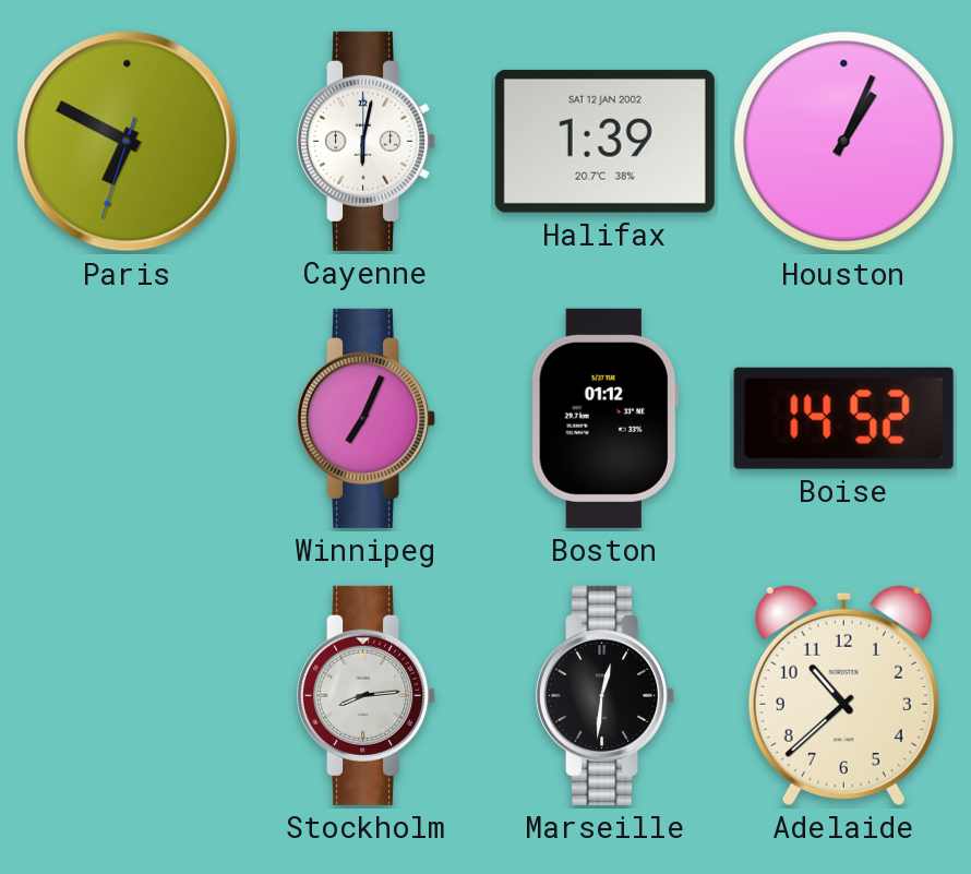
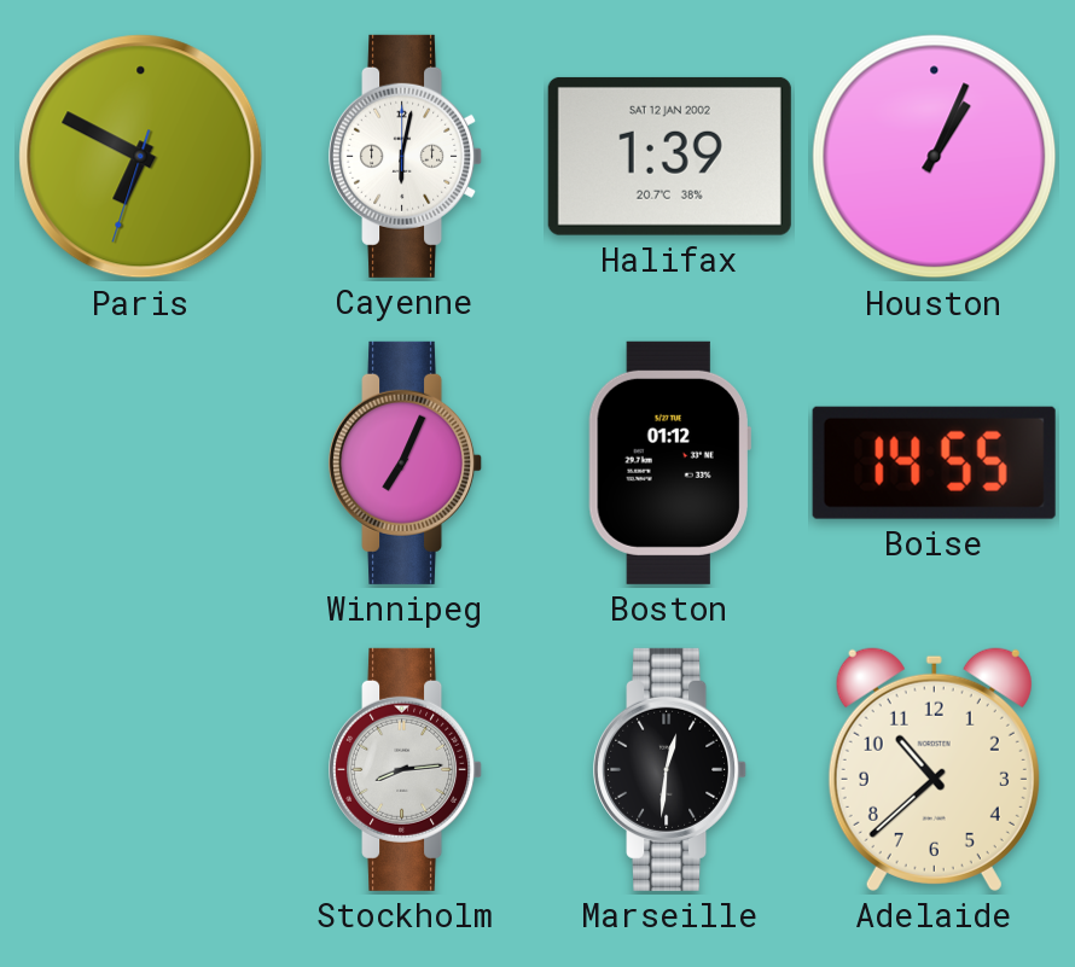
Boise: 14:52 -> 14:55
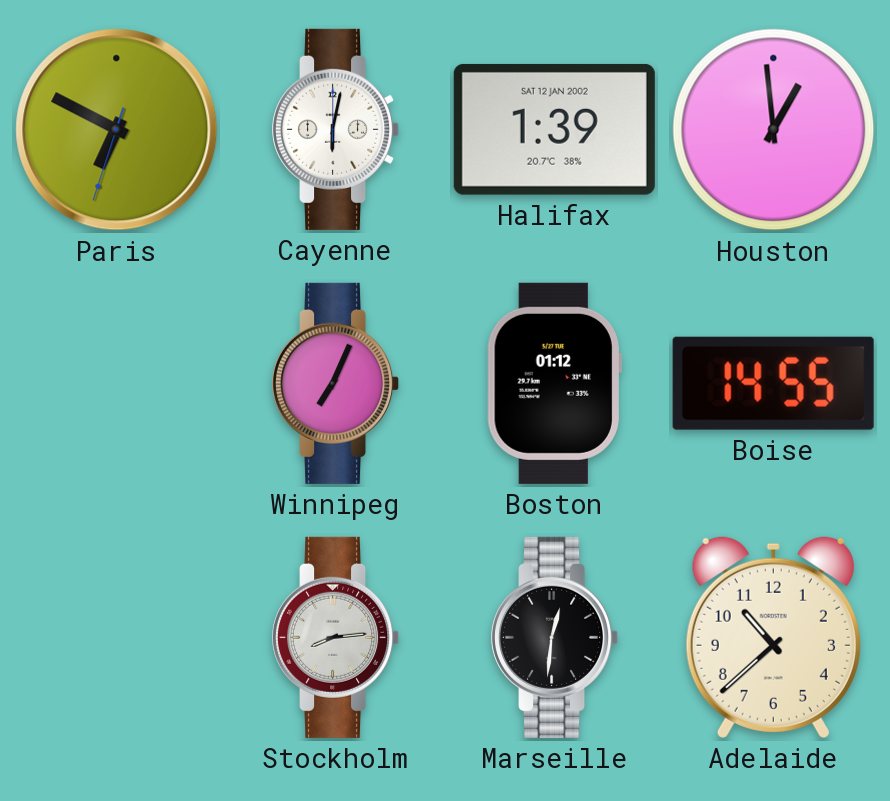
Houston: 1:04 -> 12:59
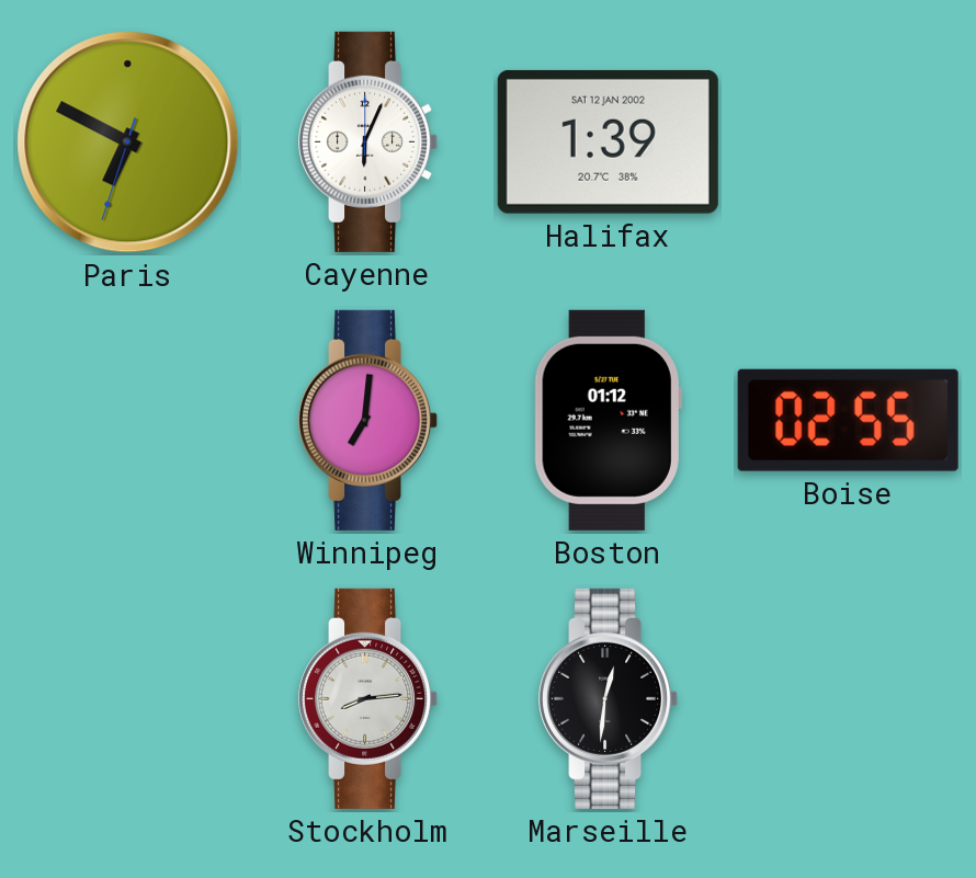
Cayenne: 6:02 -> 6:04
Houston: 12:59 -> none
Winnipeg: 7:04 -> 7:01
Boise: 14:55 -> 02:55
Adelaide: 10:38 -> none
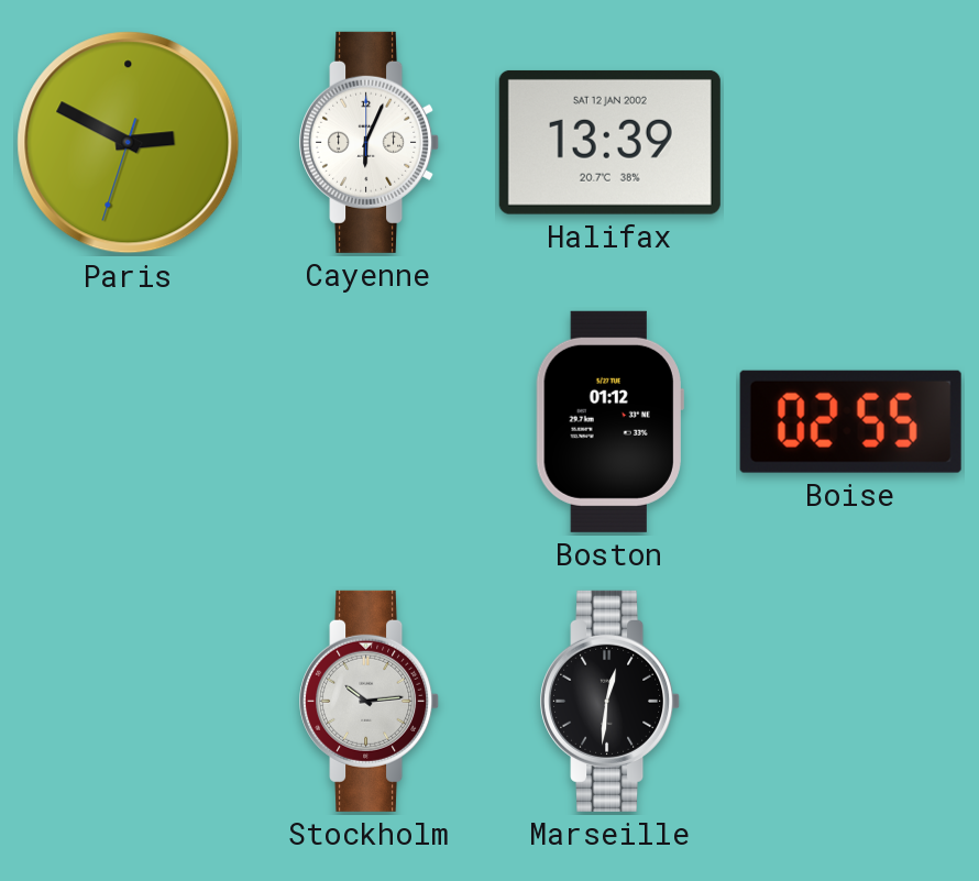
Paris: 6:49 -> 2:49
Halifax: 1:39 -> 13:39
Winnipeg: 7:01 -> none
Stockholm: 8:14 -> 10:14
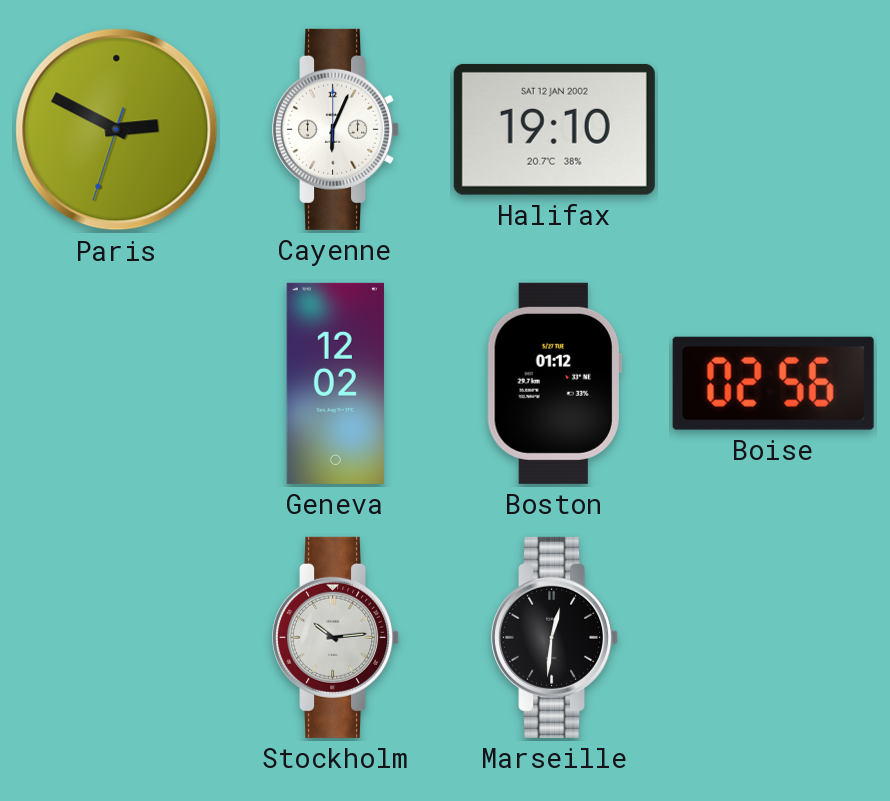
Halifax: 13:39 -> 19:10
Geneva: none -> 12:02
Boise: 02:55 -> 02:56
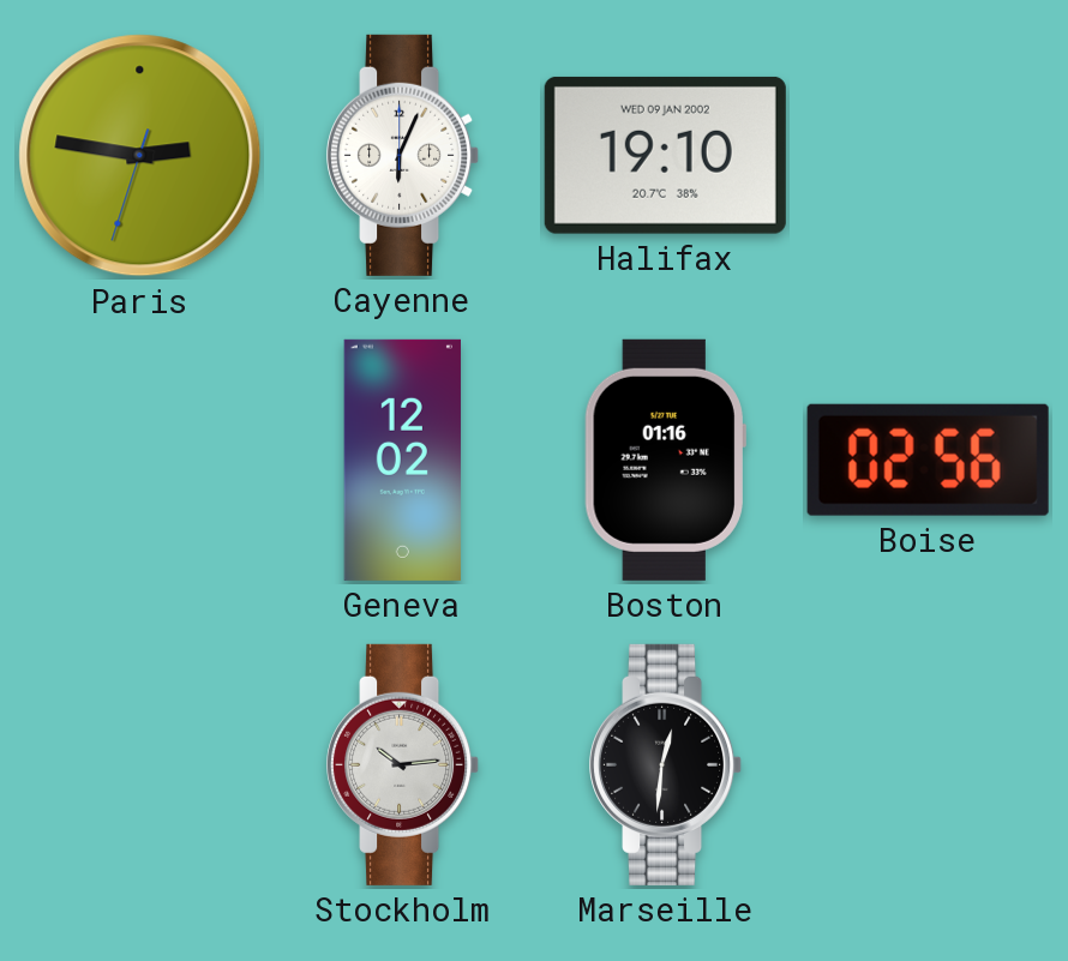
Paris: 2:49 -> 2:46
Halifax date: SAT 12 JAN 2002 -> WED 09 JAN 2002
Boston: 01:12 -> 01:16
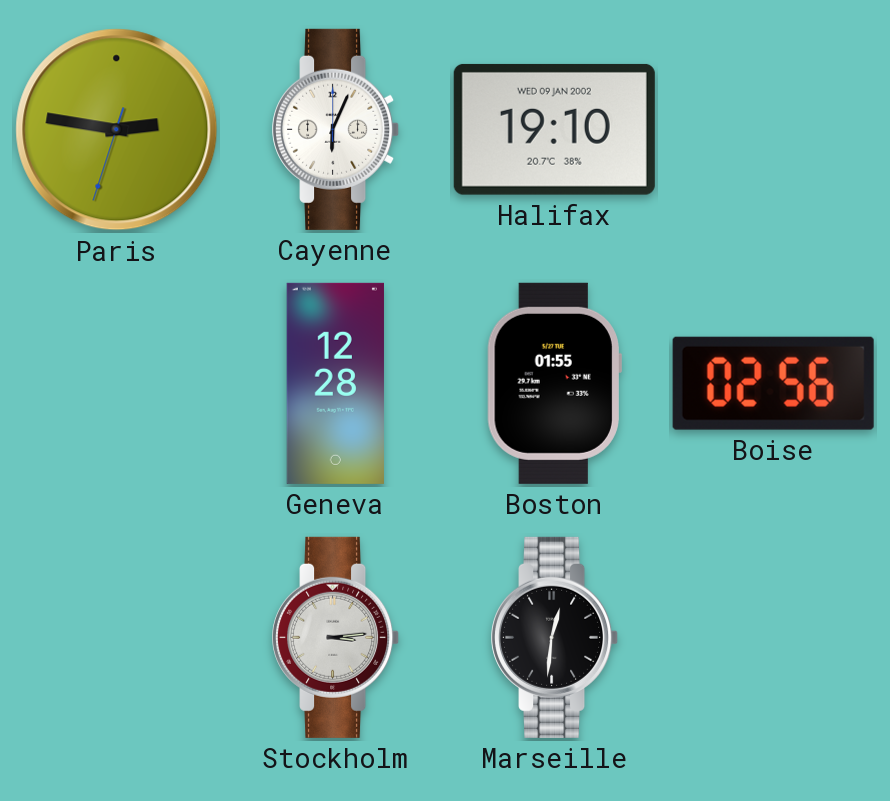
Geneva: 12:02 -> 12:28
Boston: 01:16 -> 01:55
Stockholm: 10:14 -> 3:14
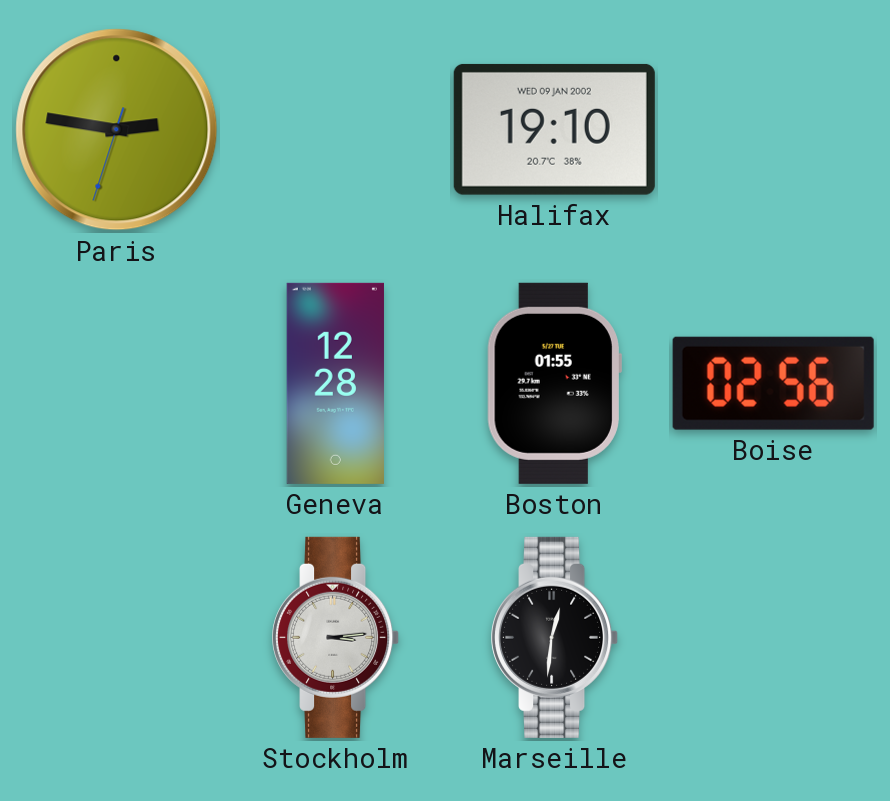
Cayenne: 6:04 -> none
